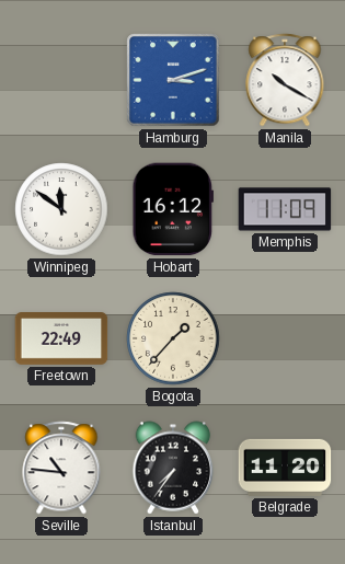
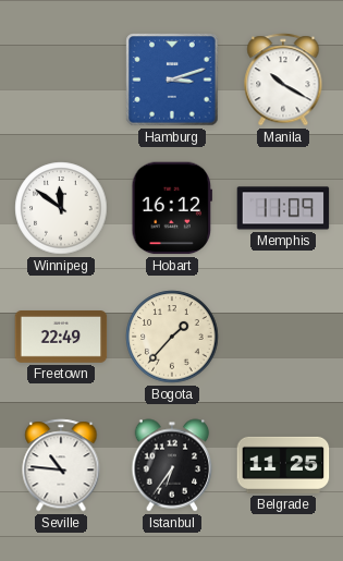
Istanbul: 7:36 -> 6:36
Belgrade: 11:20 -> 11:25
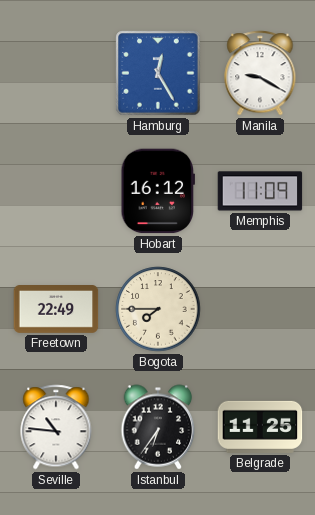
Hamburg: 3:12 -> 12:25
Manila: 10:20 -> 9:20
Winnipeg: 11:51 -> none
Bogota: 1:37 -> 7:45
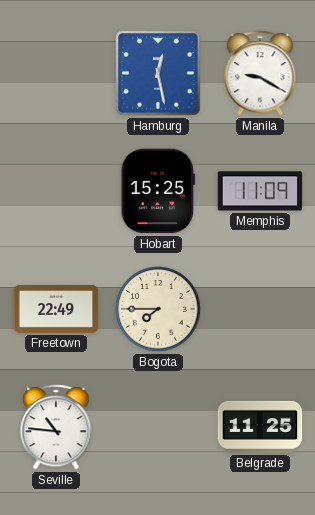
Hamburg: 12:25 -> 12:28
Hobart: 16:12 -> 15:25
Istanbul: 6:36 -> none
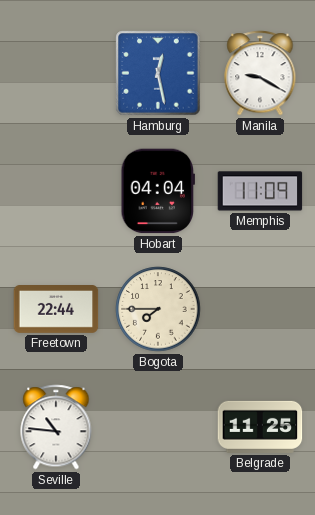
Hobart: 15:25 -> 04:04
Freetown: 22:49 -> 22:44
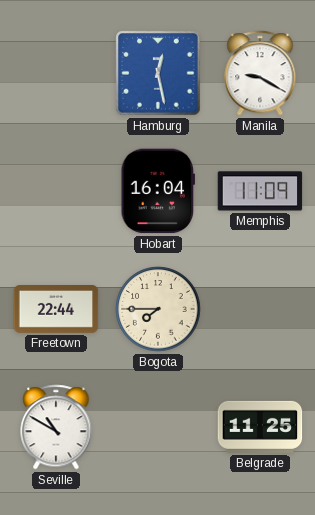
Hobart: 04:04 -> 16:04
Seville: 10:46 -> 10:50
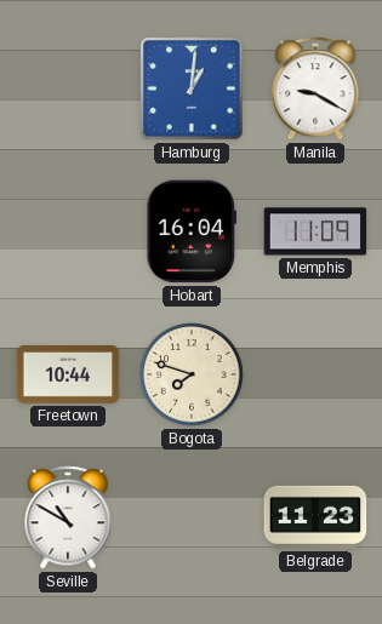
Hamburg: 12:28 -> 1:01
Freetown: 22:44 -> 10:44
Bogota: 7:45 -> 7:48
Belgrade: 11:25 -> 11:23
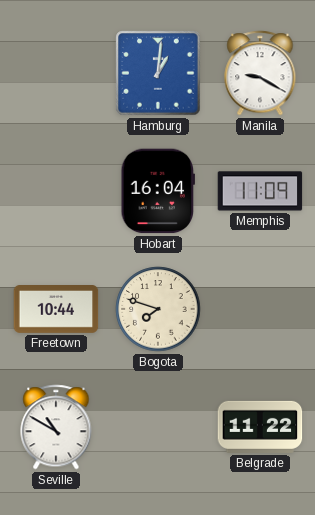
Belgrade: 11:23 -> 11:22
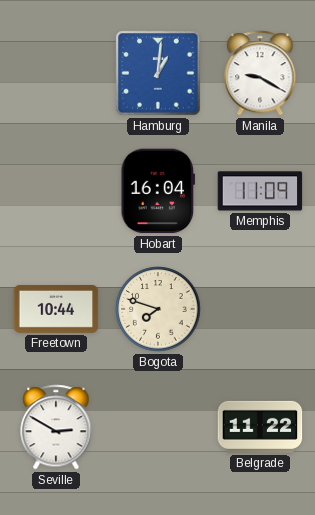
Seville: 10:50 -> 2:50
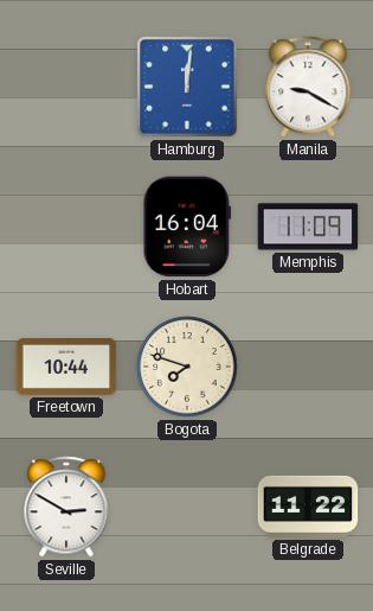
Hamburg: 1:01 -> 12:01
